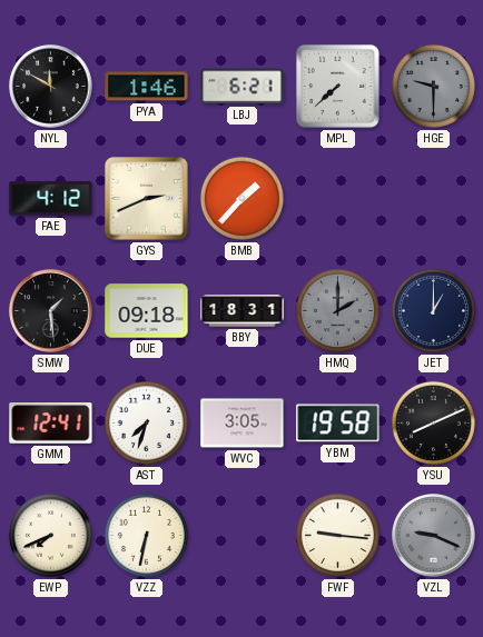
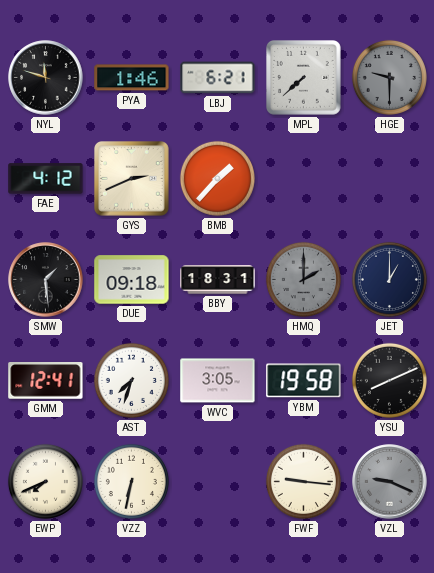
NYL: 11:50 -> 11:48
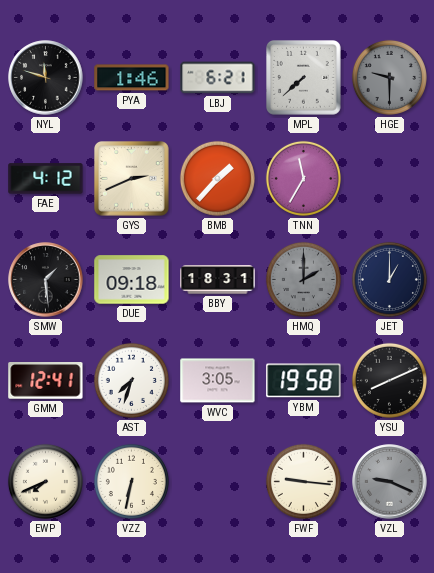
TNN: none -> 11:35
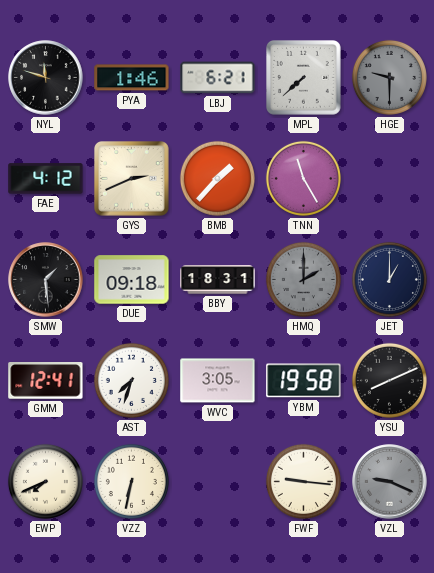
TNN: 11:35 -> 11:25
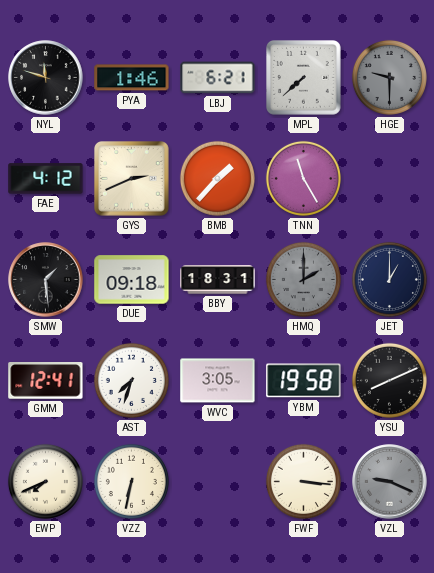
FWF: 9:16 -> 3:16
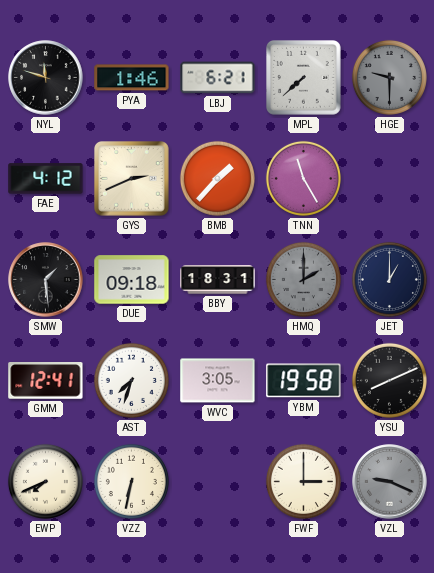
FWF: 3:16 -> 3:00
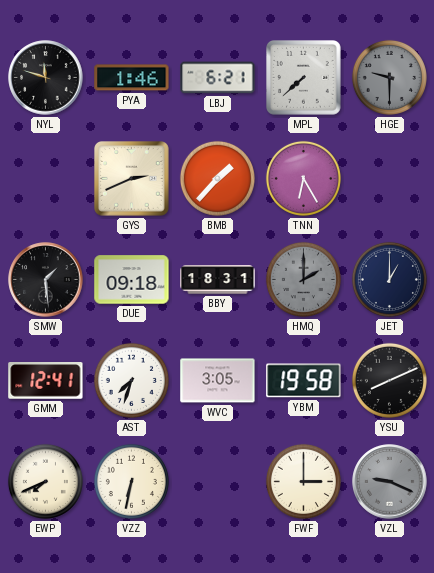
FAE: 4:12 -> none
TNN: 11:25 -> 6:25
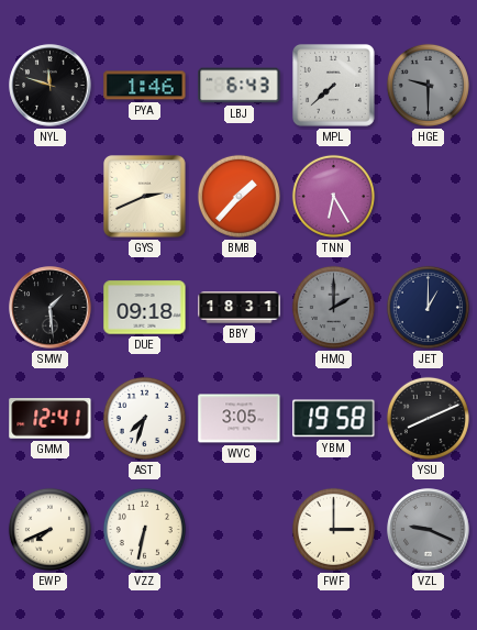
LBJ: 6:21 -> 6:43
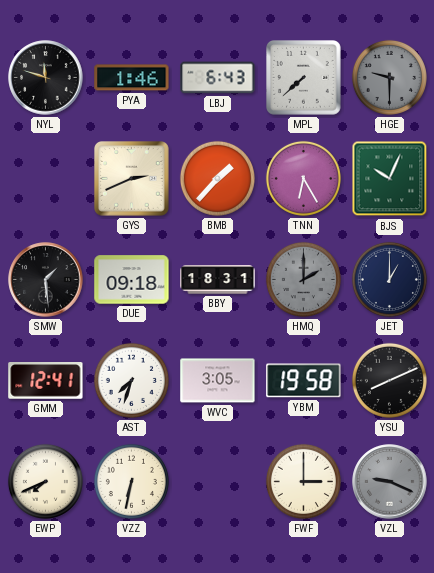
BJS: none -> 10:04
